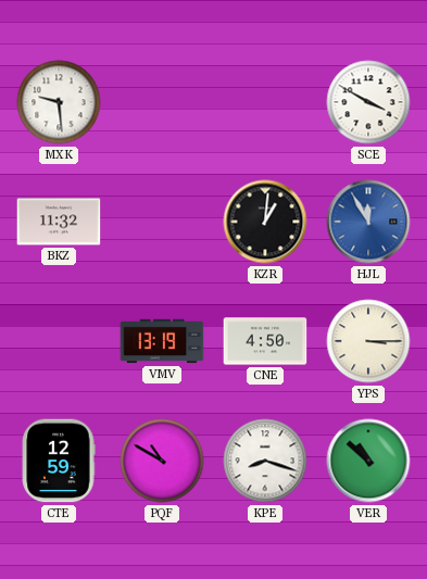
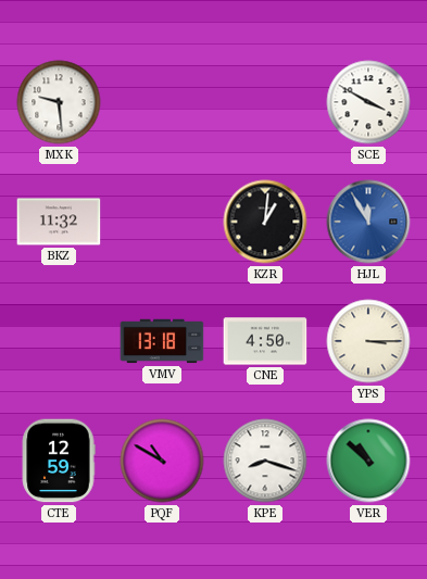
VMV: 13:19 -> 13:18
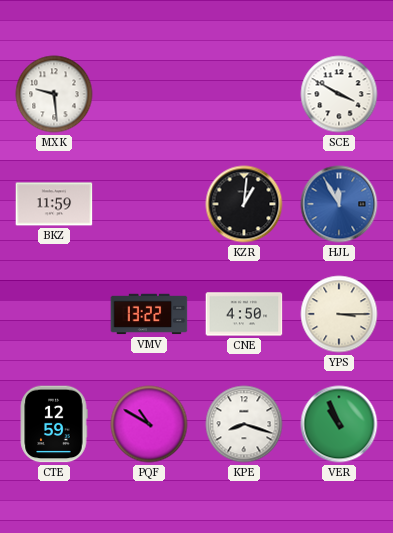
BKZ: 11:32 -> 11:59
VMV: 13:18 -> 13:22
VER: 10:52 -> 10:56
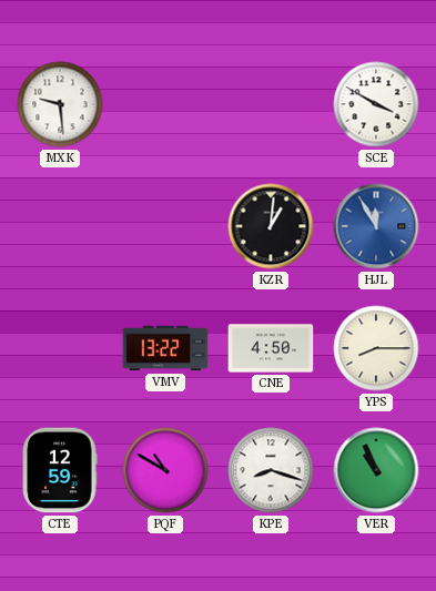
BKZ: 11:59 -> none
YPS: 3:15 -> 8:15
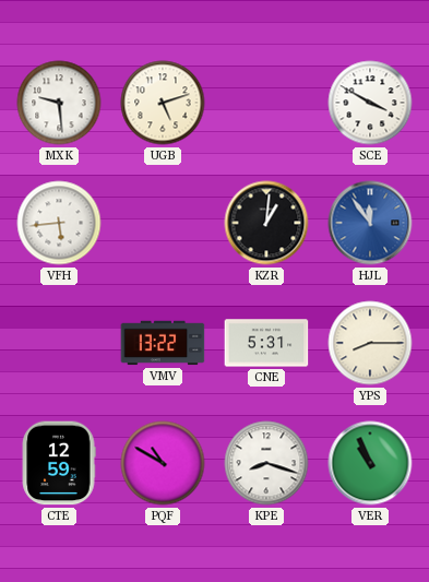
UGB: none -> 5:12
VFH: none -> 5:44
HJL: 11:55 -> 11:54
CNE: 4:50 -> 5:31
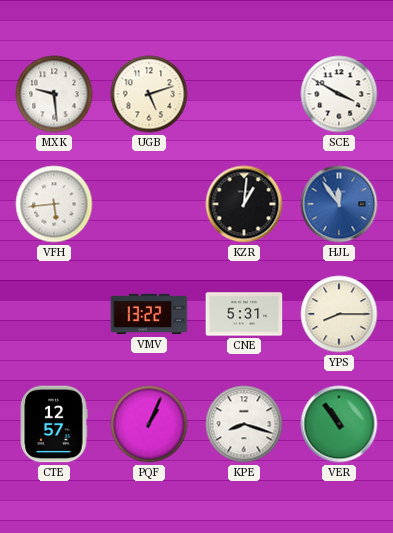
CTE: 12:59 -> 12:57
PQF: 10:50 -> 1:04
VER: 10:56 -> 10:54
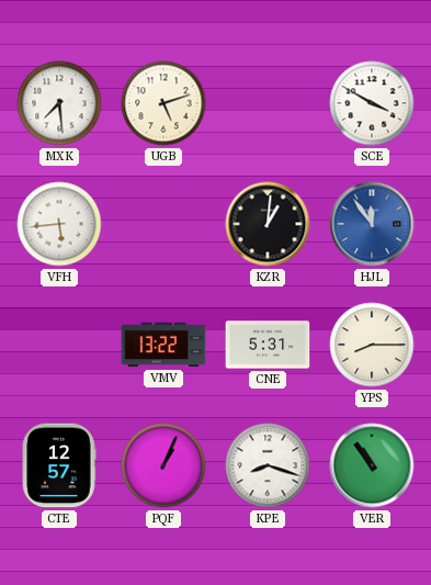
MXK: 9:29 -> 7:29
